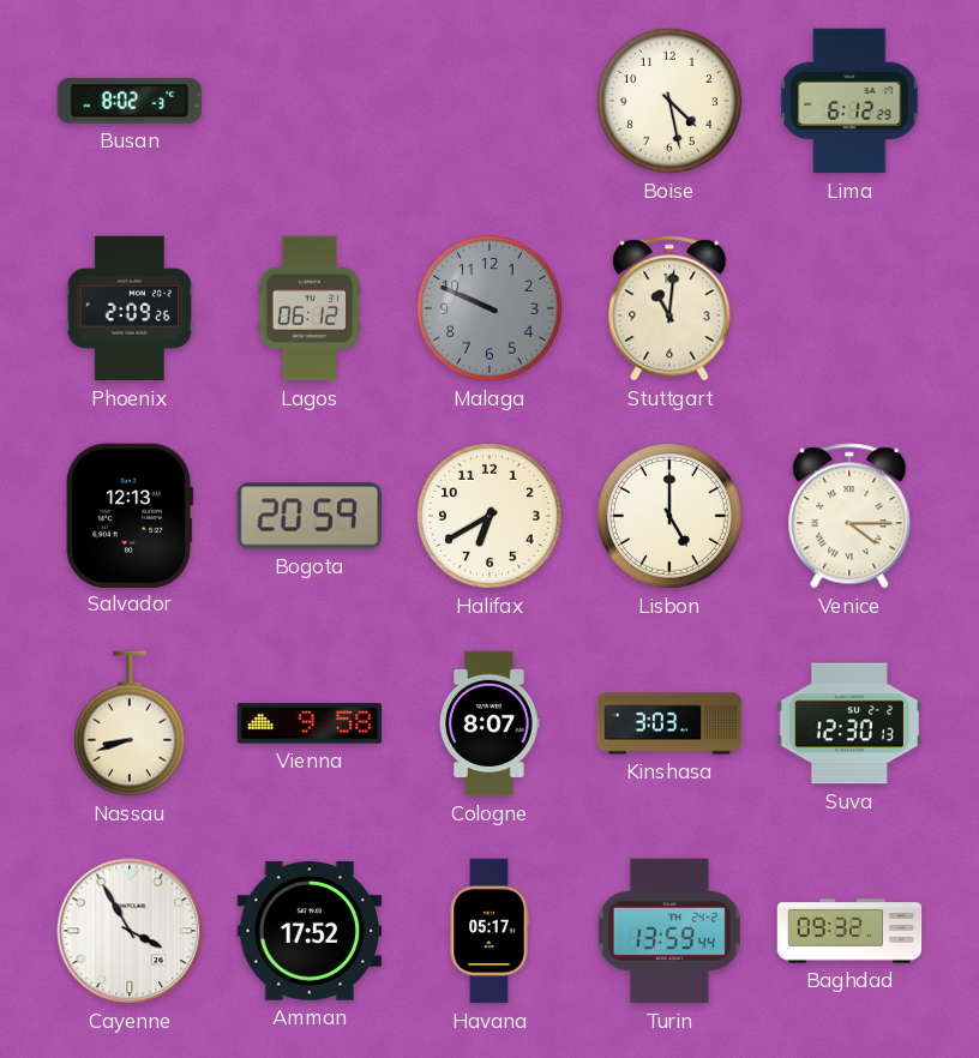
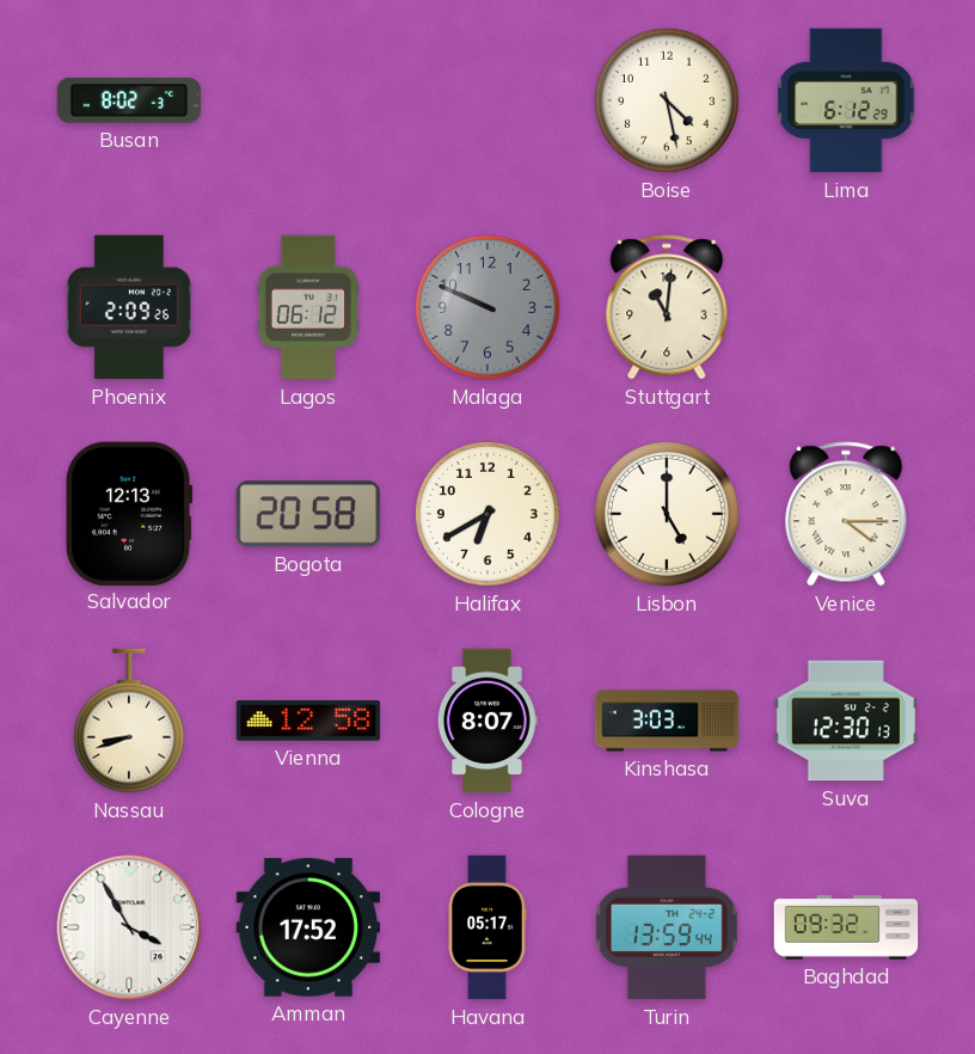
Bogota: 20:59 -> 20:58
Vienna: 9:58 -> 12:58
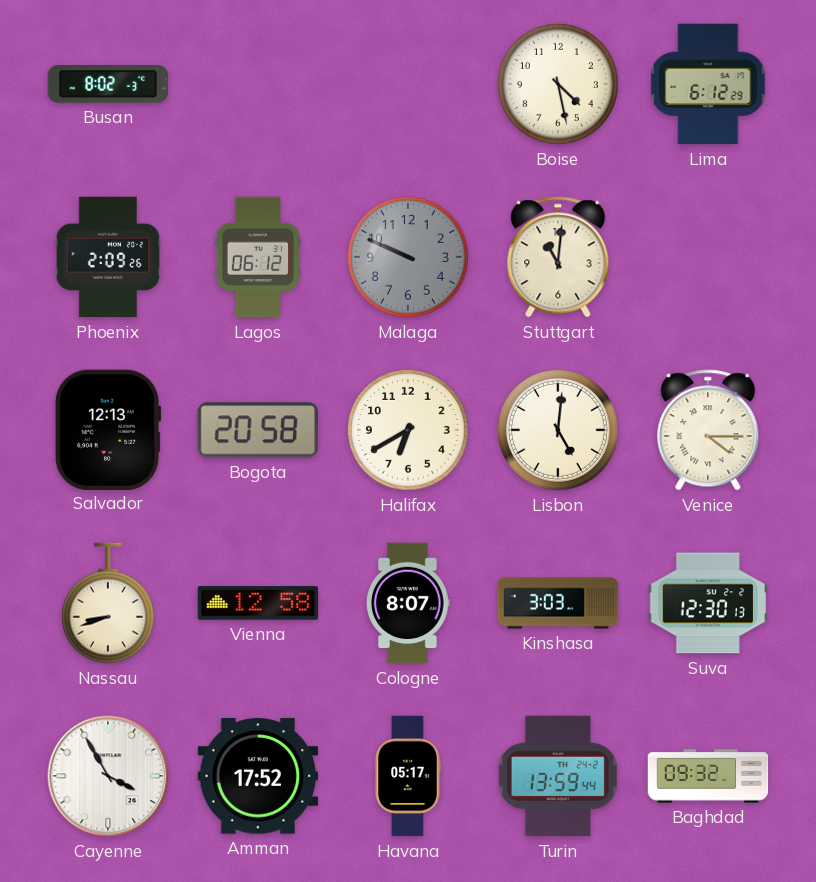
Lisbon: 5:00 -> 5:01
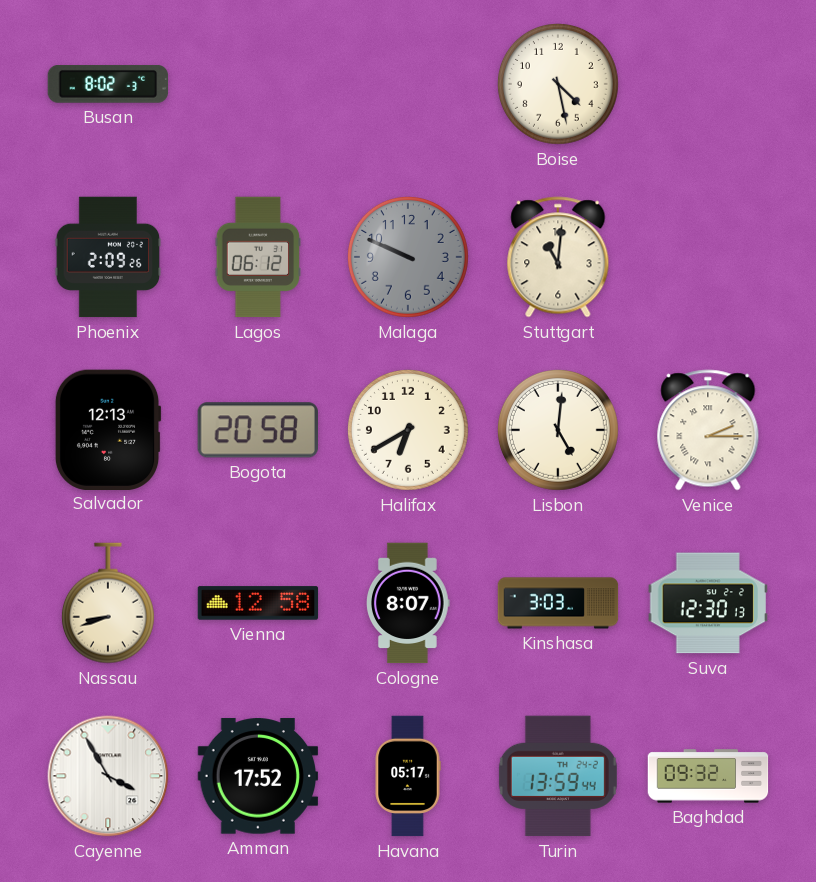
Lima: 6:12 -> none
Venice: 4:15 -> 2:15
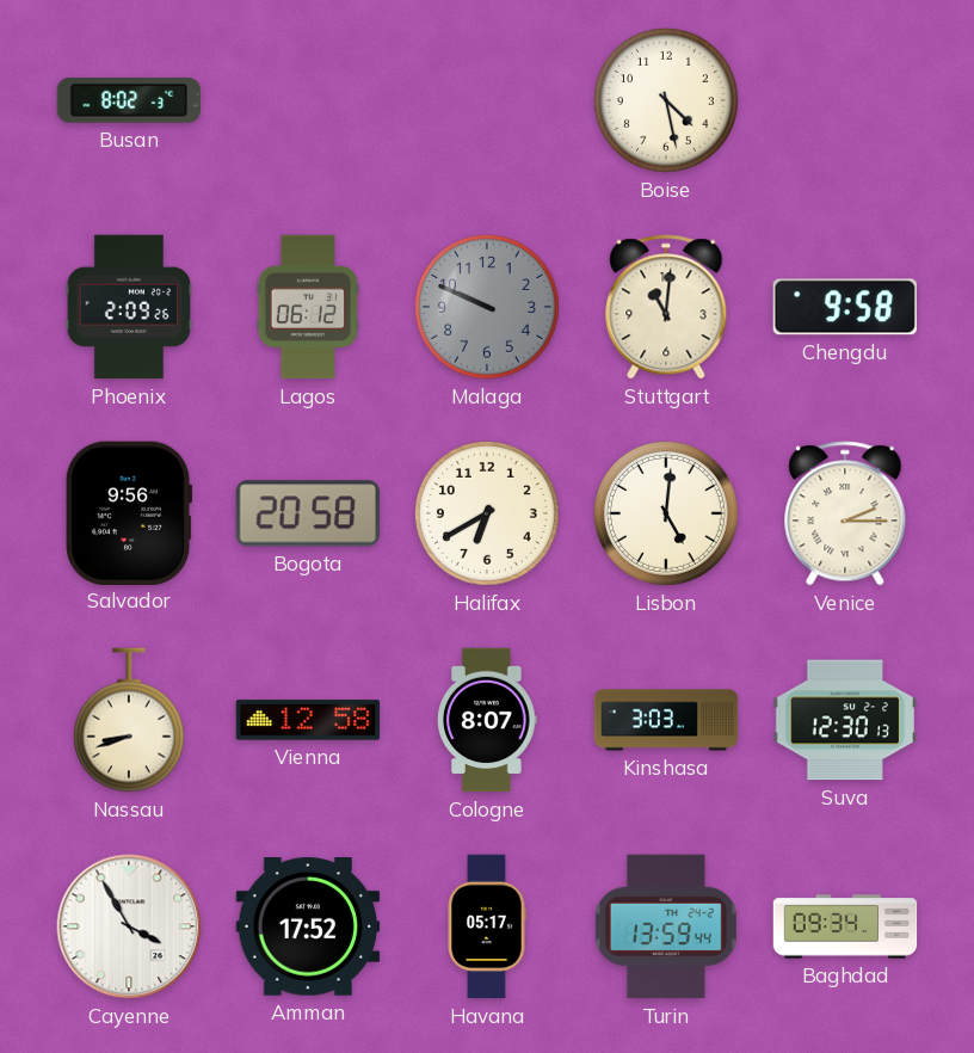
Chengdu: none -> 9:58
Salvador: 12:13 -> 9:56
Baghdad: 09:32 -> 09:34
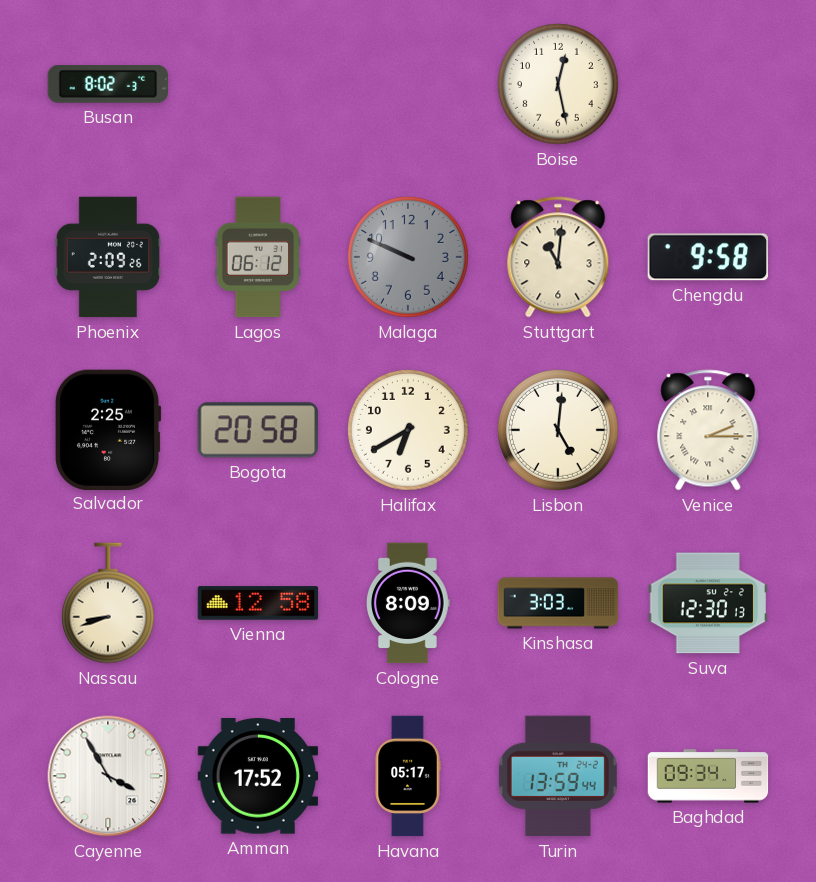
Boise: 4:28 -> 12:28
Salvador: 9:56 -> 2:25
Cologne: 8:07 -> 8:09
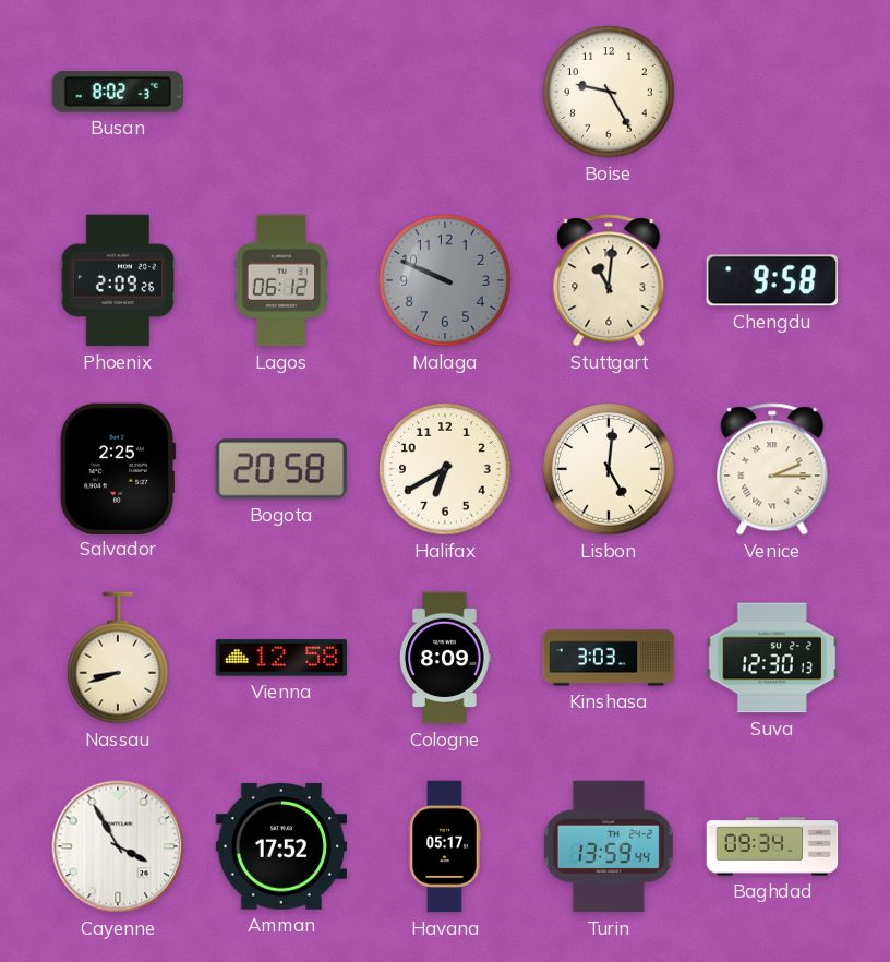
Boise: 12:28 -> 9:25
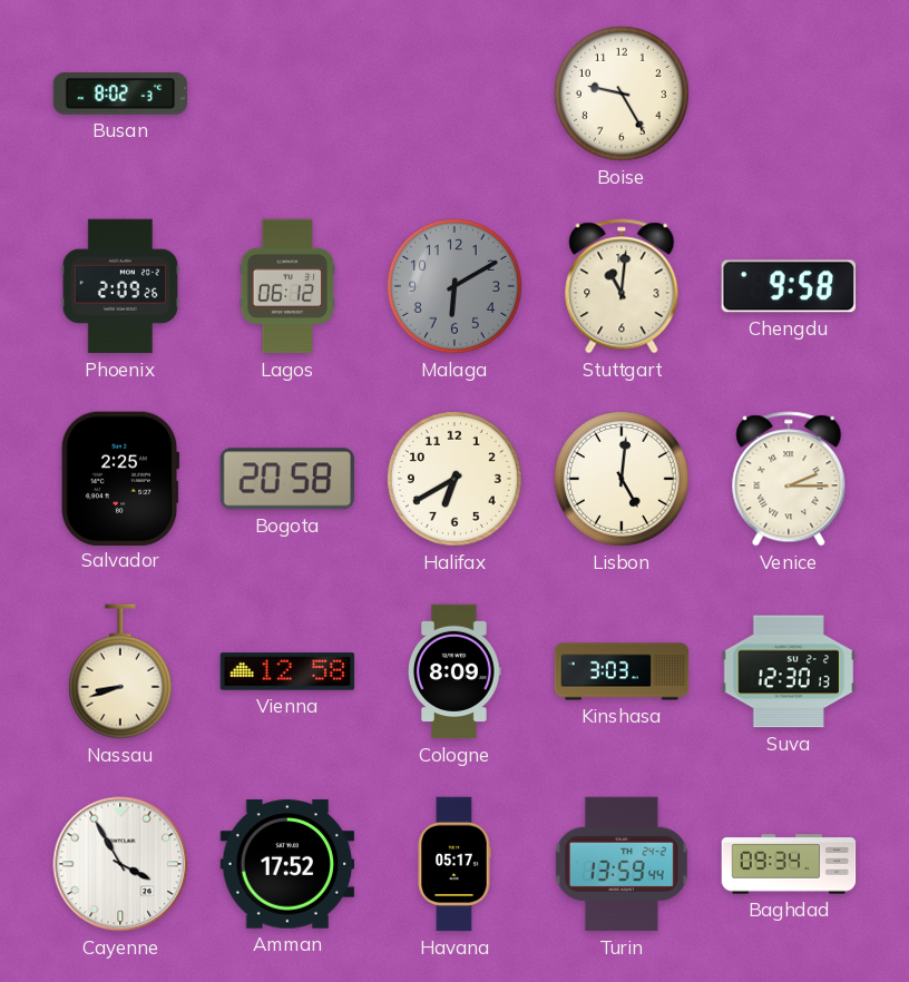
Malaga: 9:49 -> 6:10
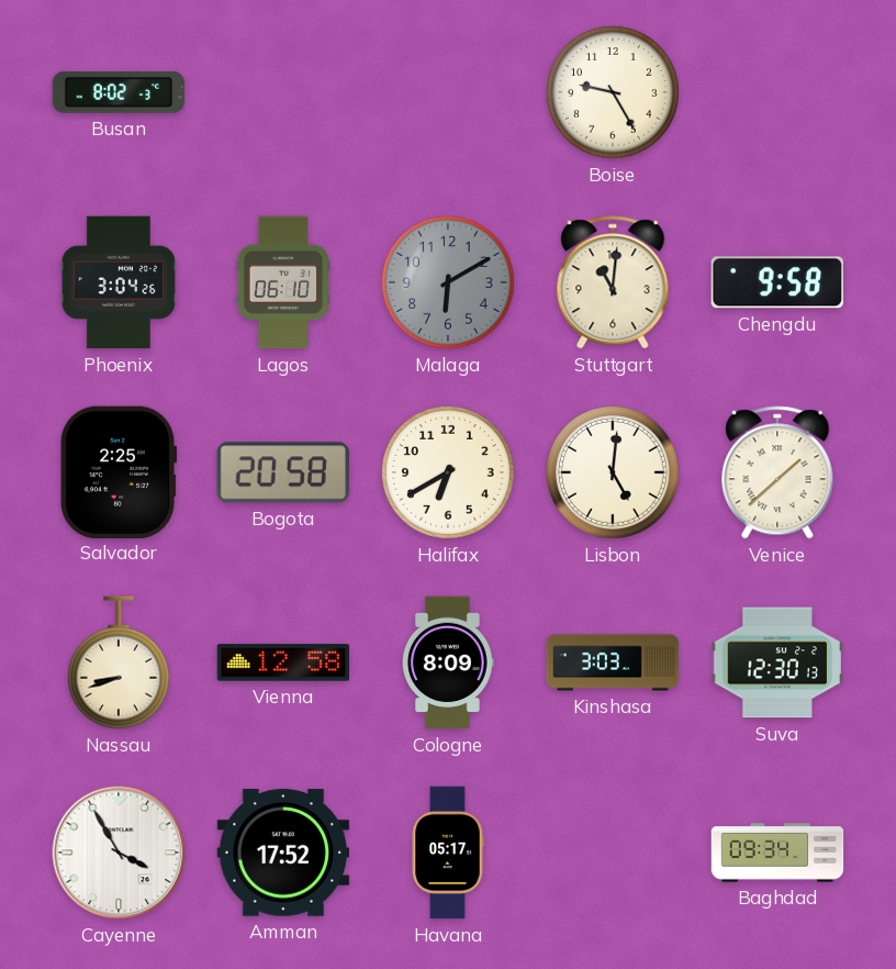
Phoenix: 2:09 -> 3:04
Lagos: 06:12 -> 06:10
Venice: 2:15 -> 1:38
Turin: 13:59 -> none
